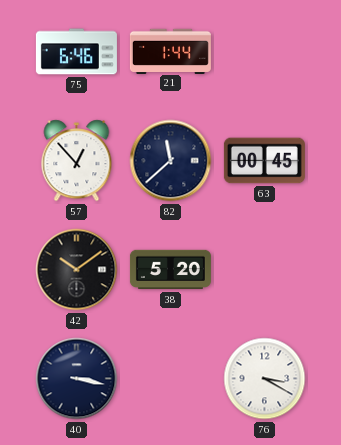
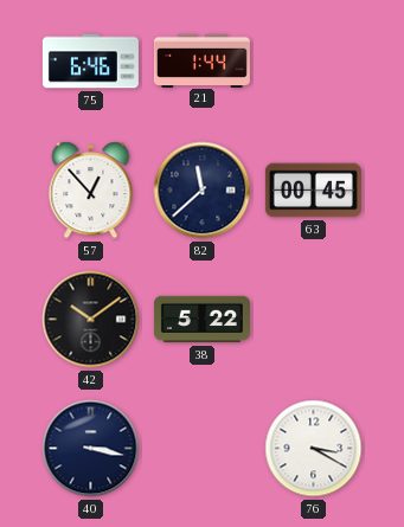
38: 5:20 -> 5:22
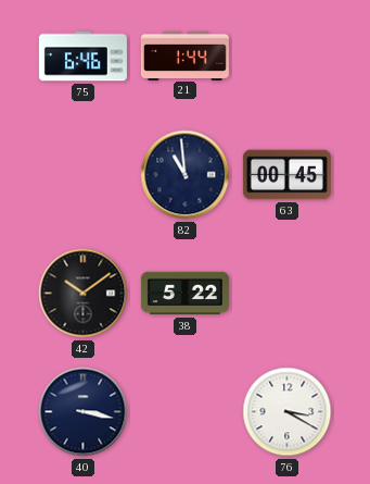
57: 12:53 -> none
82: 11:38 -> 10:59
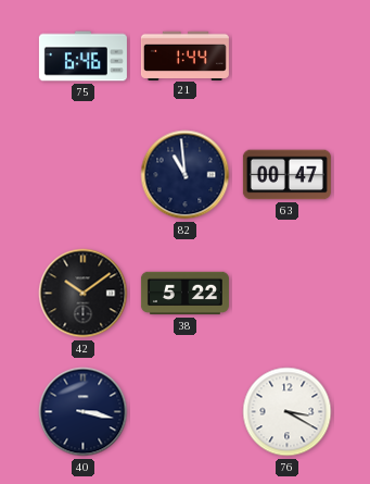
63: 00:45 -> 00:47
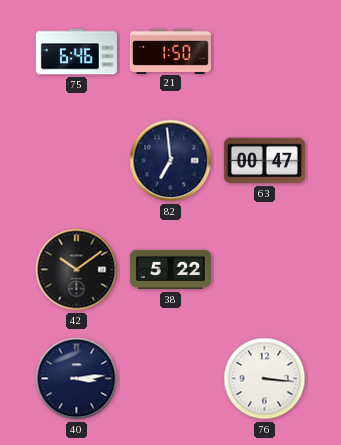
21: 1:44 -> 1:50
82: 10:59 -> 6:59
40: 3:17 -> 3:14
76: 3:20 -> 3:16
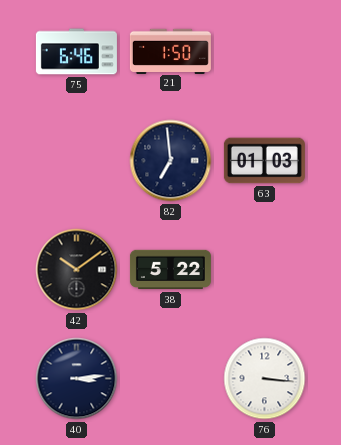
63: 00:47 -> 01:03
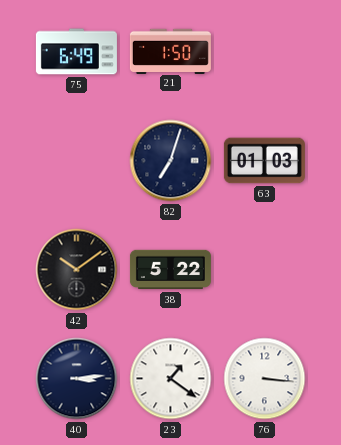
75: 6:46 -> 6:49
82: 6:59 -> 7:03
23: none -> 1:21
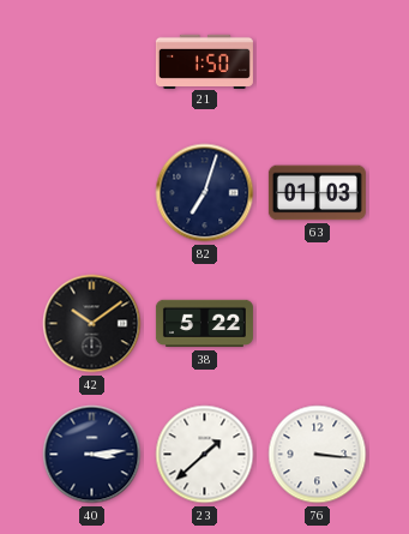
75: 6:49 -> none
23: 1:21 -> 1:38
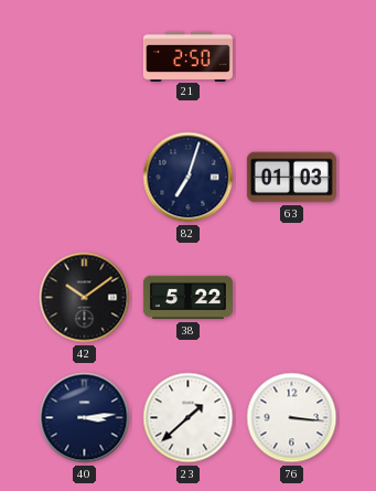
21: 1:50 -> 2:50
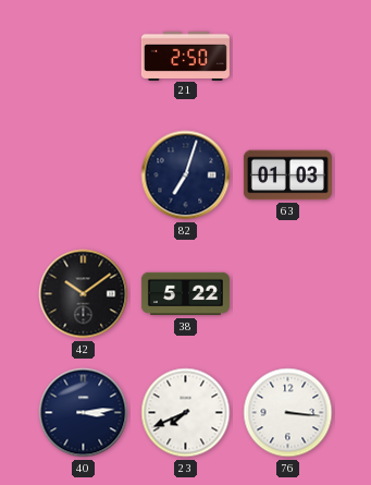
23: 1:38 -> 7:41
